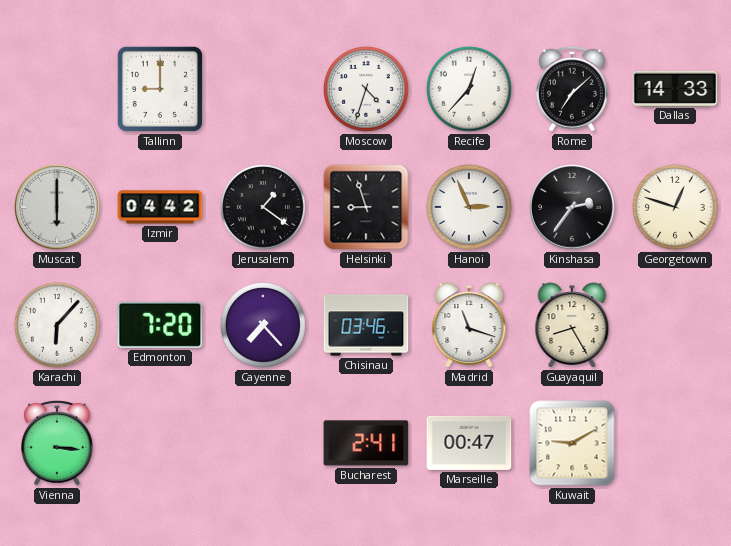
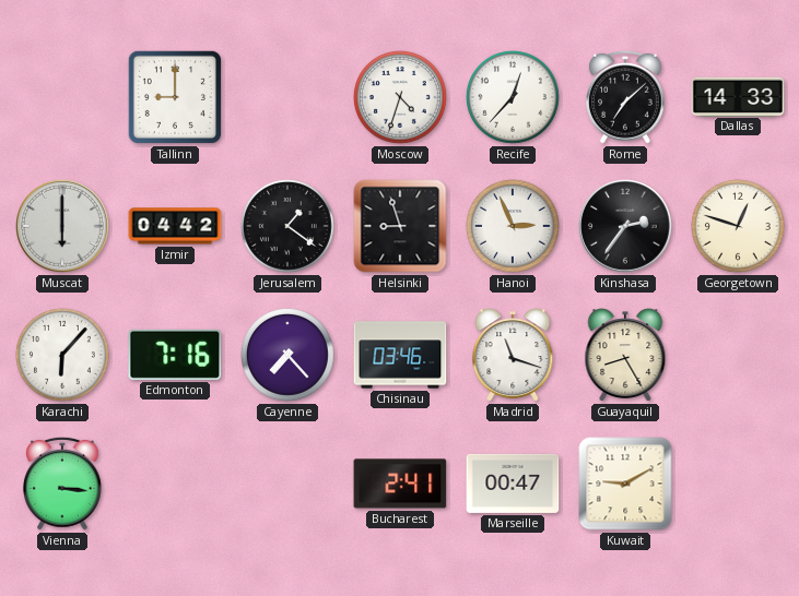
Edmonton: 7:20 -> 7:16
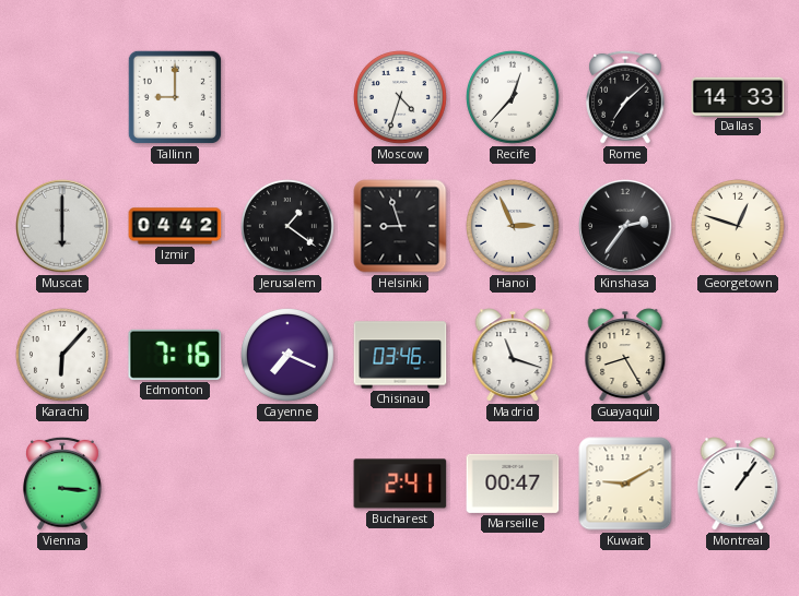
Cayenne: 7:23 -> 7:19
Montreal: none -> 1:06
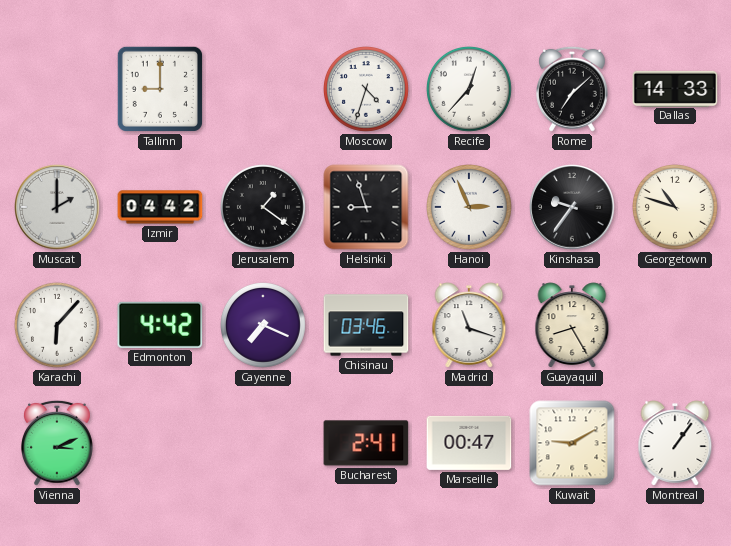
Muscat: 6:00 -> 2:00
Kinshasa: 2:36 -> 9:36
Georgetown: 12:48 -> 10:48
Edmonton: 7:16 -> 4:42
Vienna: 3:16 -> 3:11
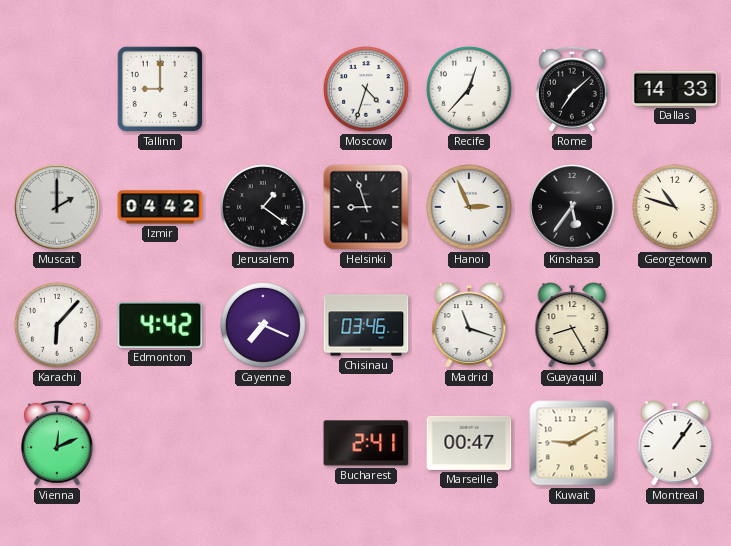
Kinshasa: 9:36 -> 5:36
Vienna: 3:11 -> 12:11
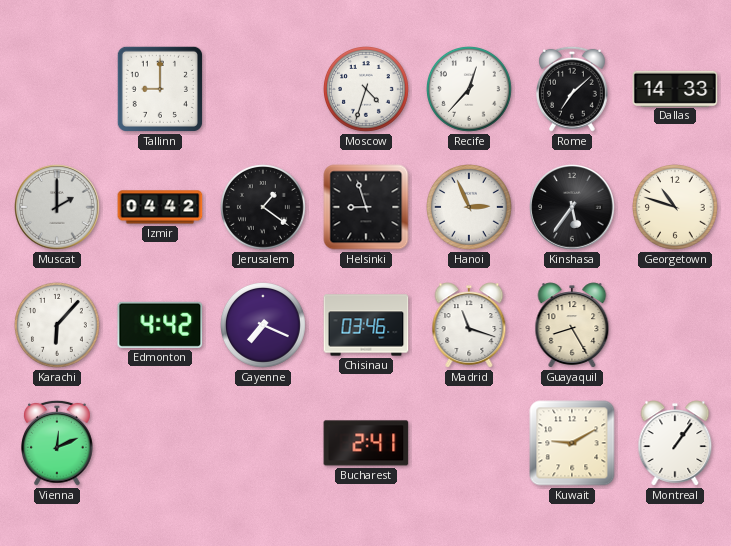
Marseille: 00:47 -> none
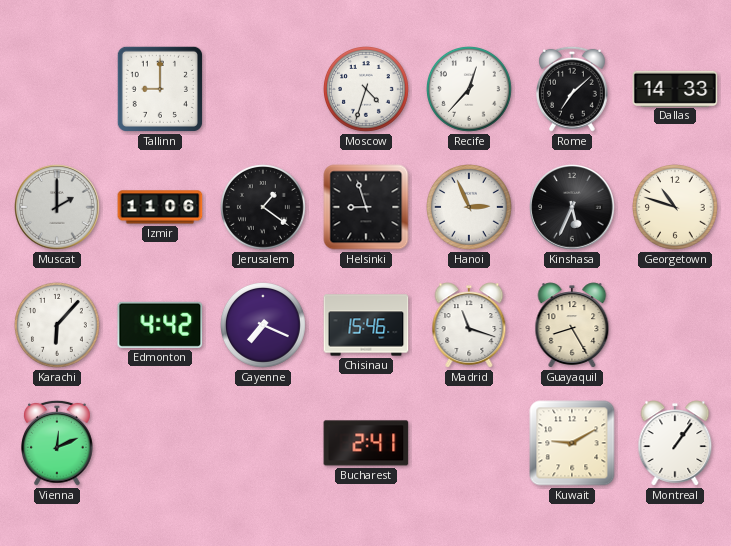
Izmir: 04:42 -> 11:06
Kinshasa: 5:36 -> 5:34
Chisinau: 03:46 -> 15:46
